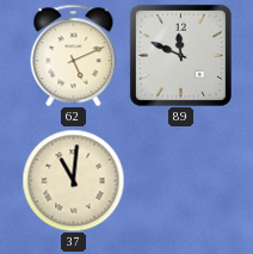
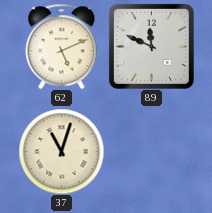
37: 11:01 -> 11:03
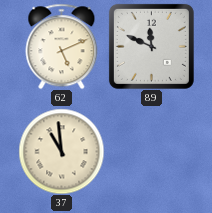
37: 11:03 -> 10:59
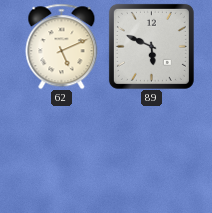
89: 11:49 -> 5:49
37: 10:59 -> none
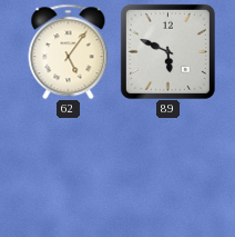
62: 5:11 -> 5:06
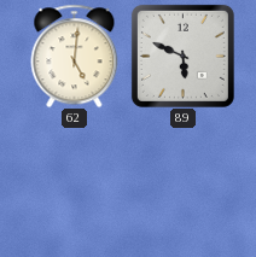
62: 5:06 -> 5:01
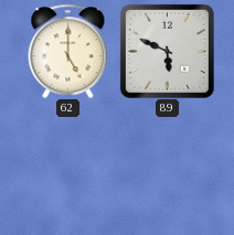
62: 5:01 -> 5:00
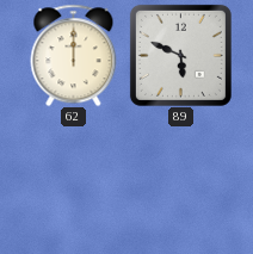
62: 5:00 -> 12:00
